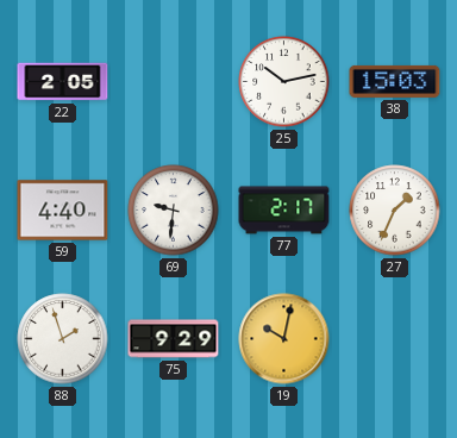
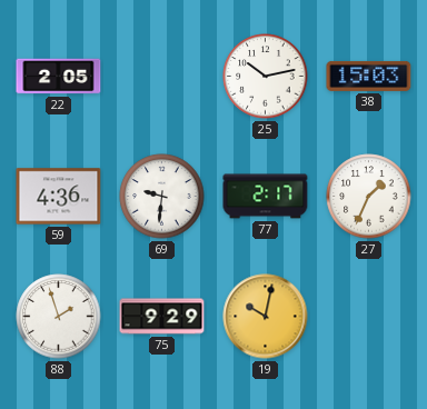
59: 4:40 -> 4:36
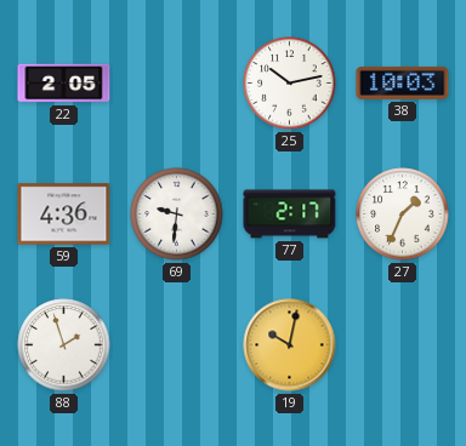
38: 15:03 -> 10:03
75: 9:29 -> none
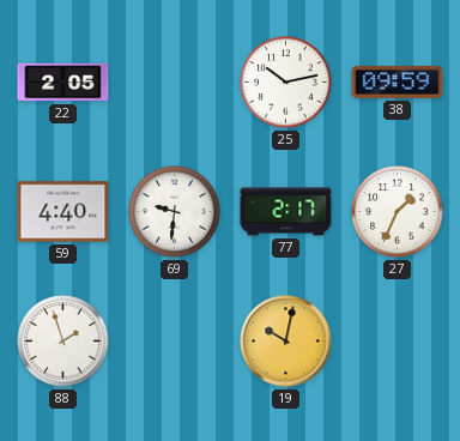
38: 10:03 -> 09:59
59: 4:36 -> 4:40
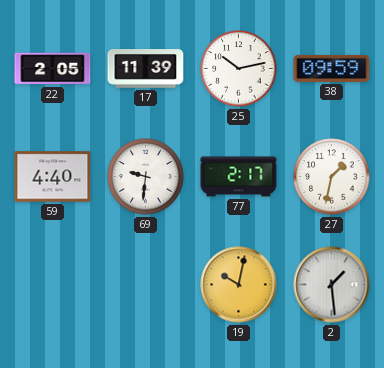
17: none -> 11:39
27: 1:34 -> 1:32
88: 1:57 -> none
2: none -> 1:29
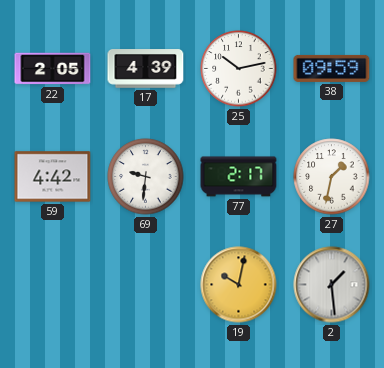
17: 11:39 -> 4:39
59: 4:40 -> 4:42
